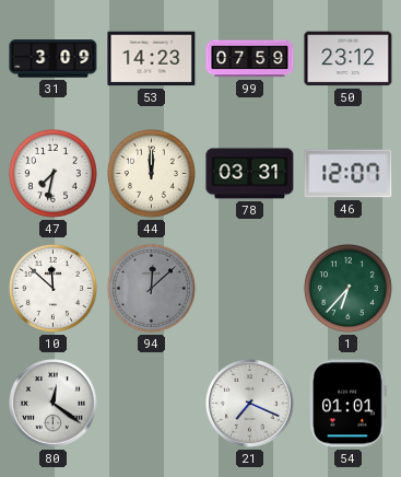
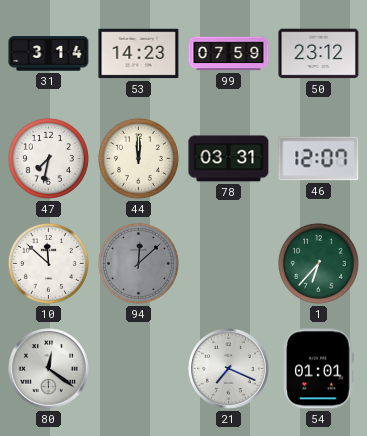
31: 3:09 -> 3:14
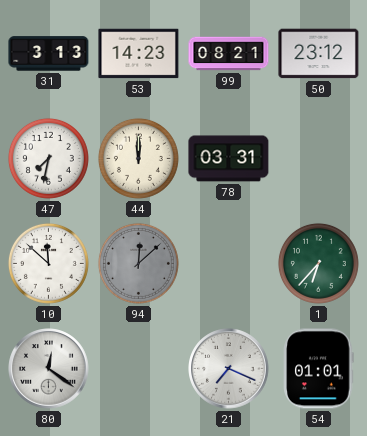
31: 3:14 -> 3:13
99: 07:59 -> 08:21
46: 12:07 -> none
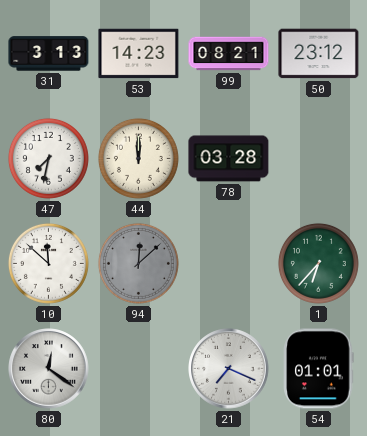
78: 03:31 -> 03:28
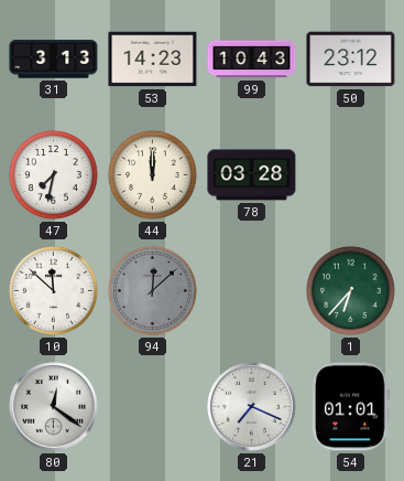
99: 08:21 -> 10:43
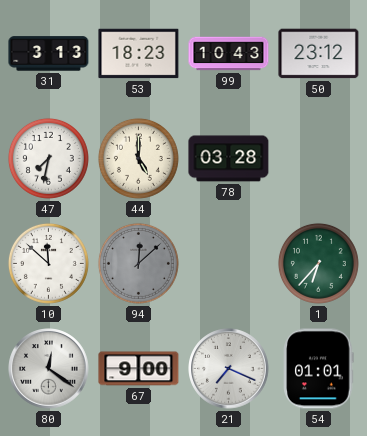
53: 14:23 -> 18:23
44: 12:00 -> 5:00
67: none -> 9:00
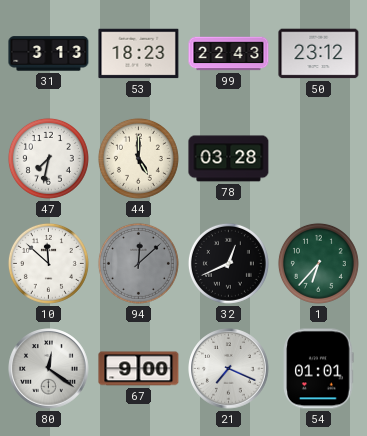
99: 10:43 -> 22:43
32: none -> 12:41
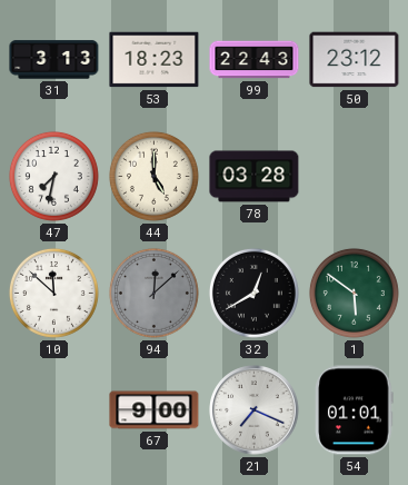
32: 12:41 -> 12:40
1: 6:37 -> 5:51
80: 12:21 -> none
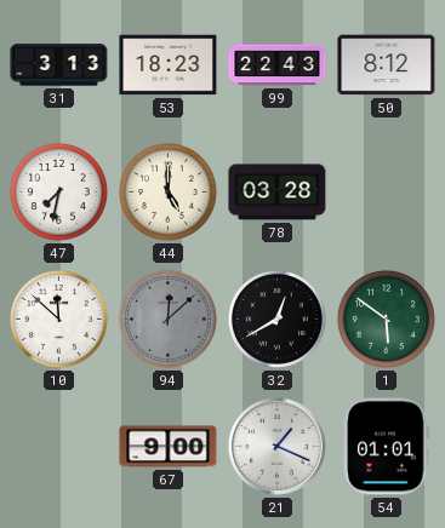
50: 23:12 -> 8:12
21: 7:19 -> 1:19
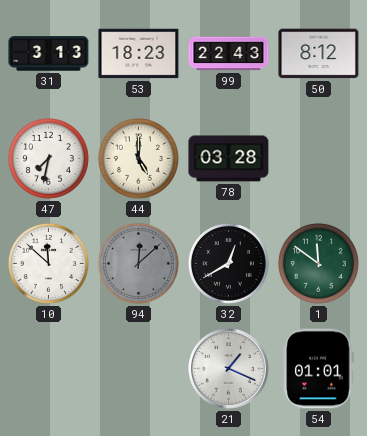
1: 5:51 -> 11:51
67: 9:00 -> none
